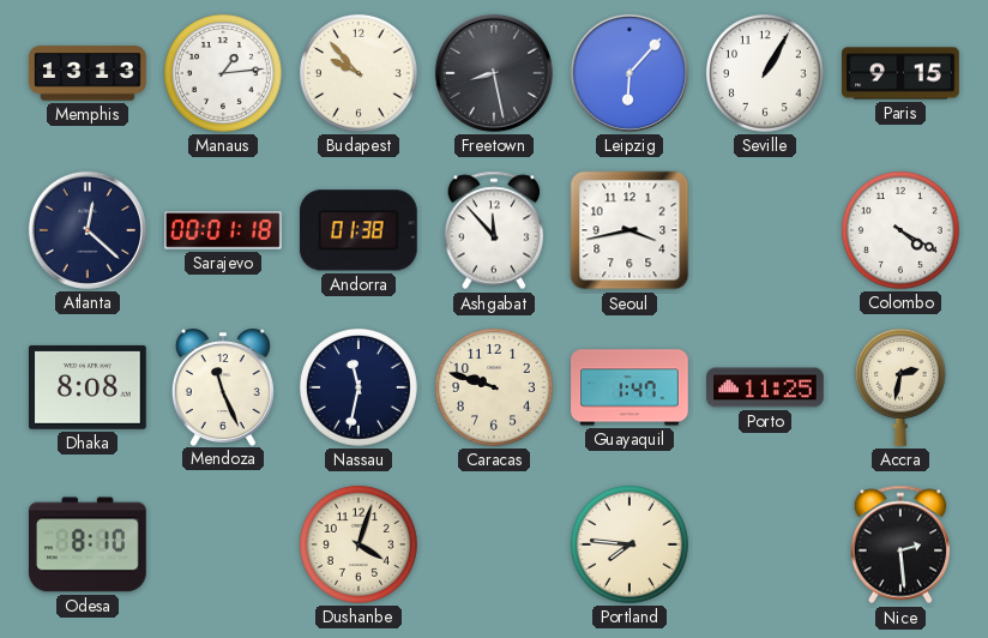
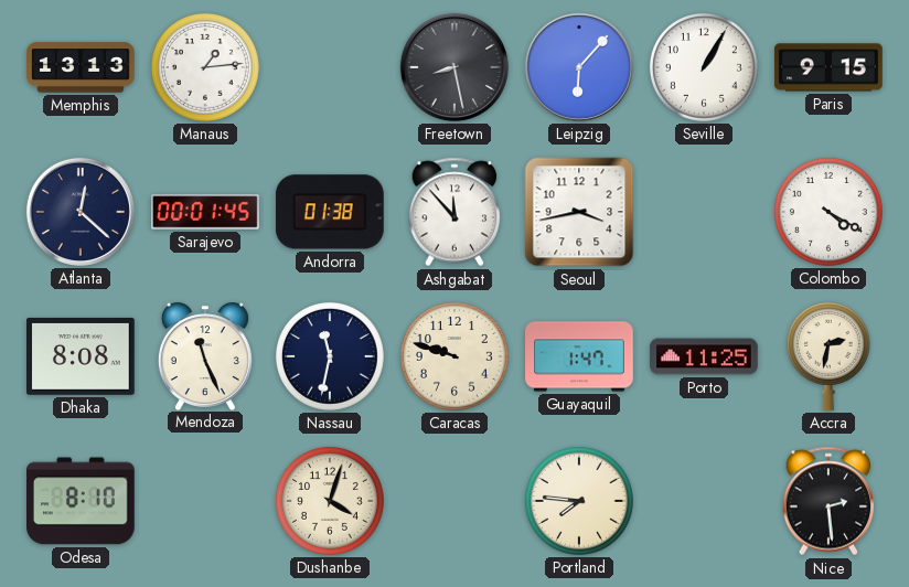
Budapest: 9:53 -> none
Sarajevo: 00:01:18 -> 00:01:45
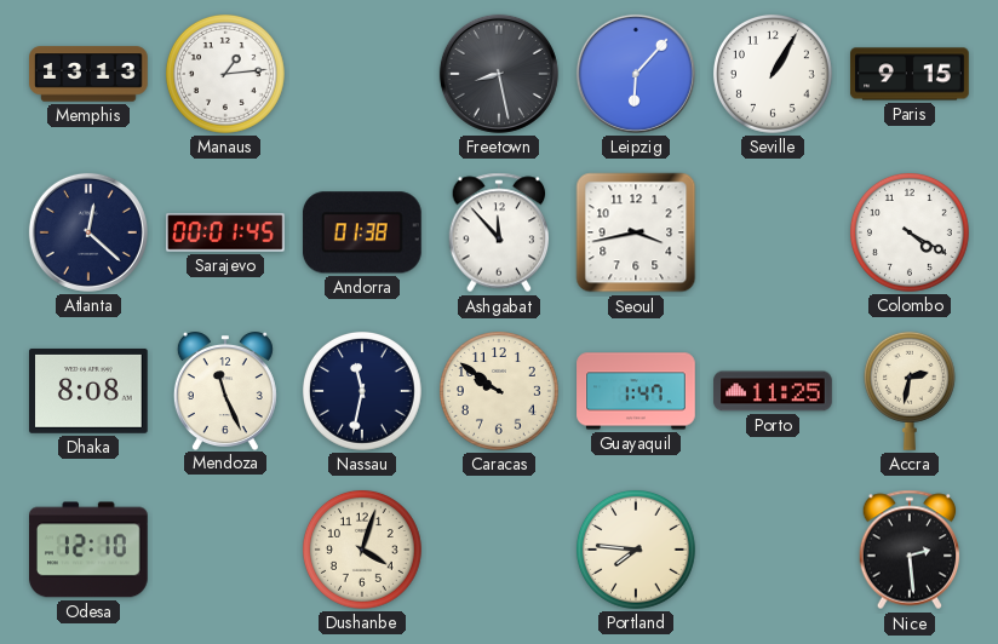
Caracas: 9:48 -> 9:51
Odesa: 8:10 -> 12:10
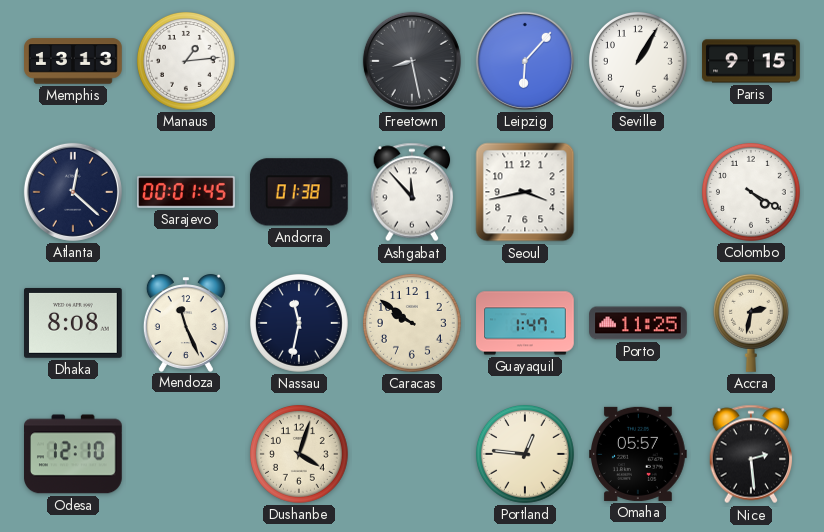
Portland: 7:46 -> 12:46
Omaha: none -> 05:57
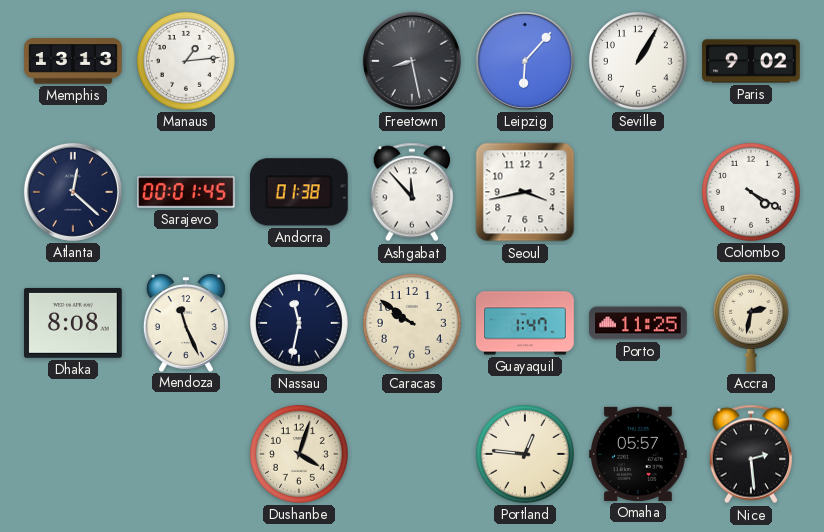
Paris: 9:15 -> 9:02
Odesa: 12:10 -> none
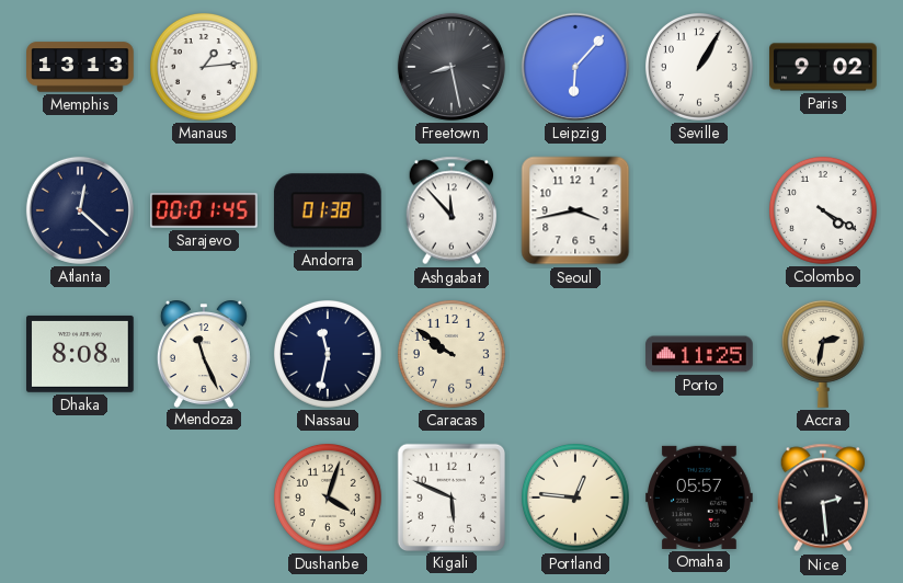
Guayaquil: 1:47 -> none
Kigali: none -> 5:49
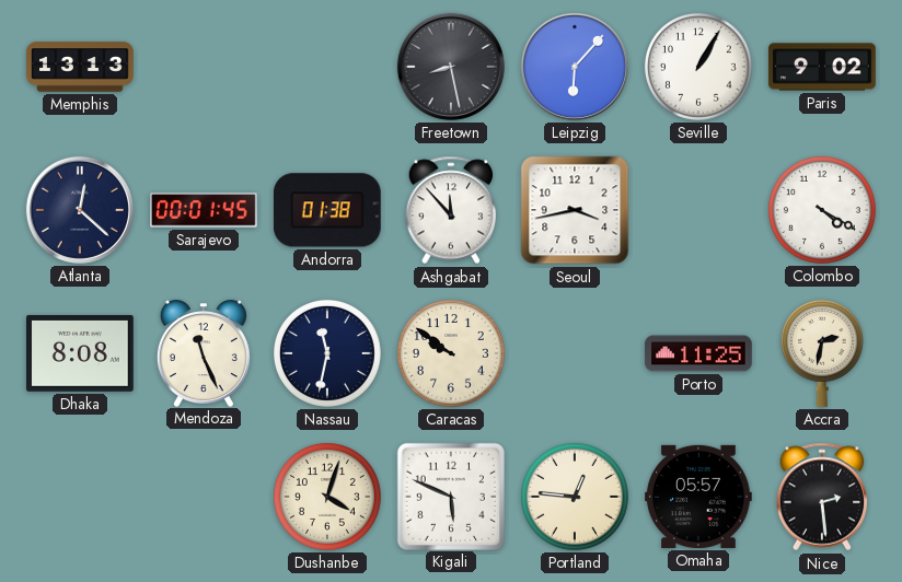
Manaus: 1:14 -> none
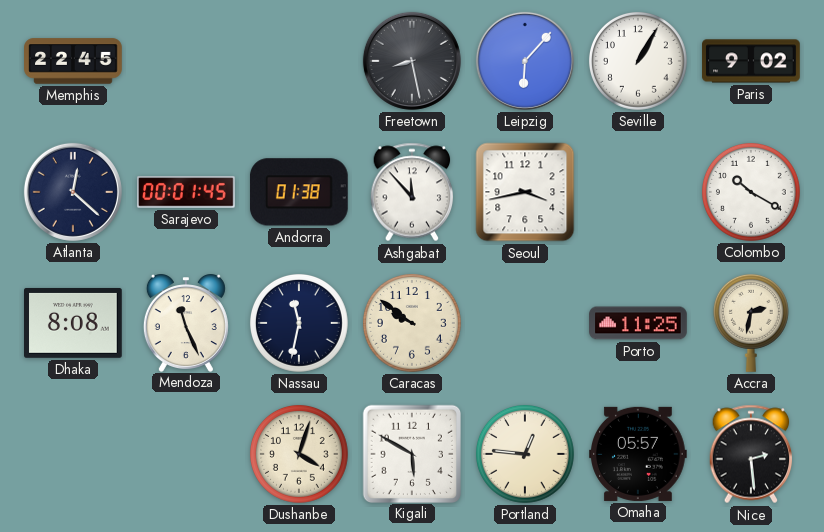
Memphis: 13:13 -> 22:45
Colombo: 4:20 -> 10:20
Kigali: 5:49 -> 5:50
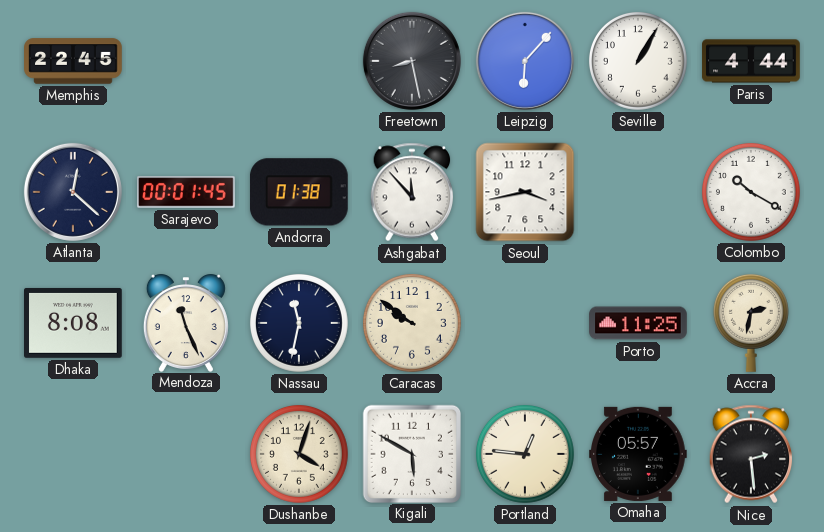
Paris: 9:02 -> 4:44
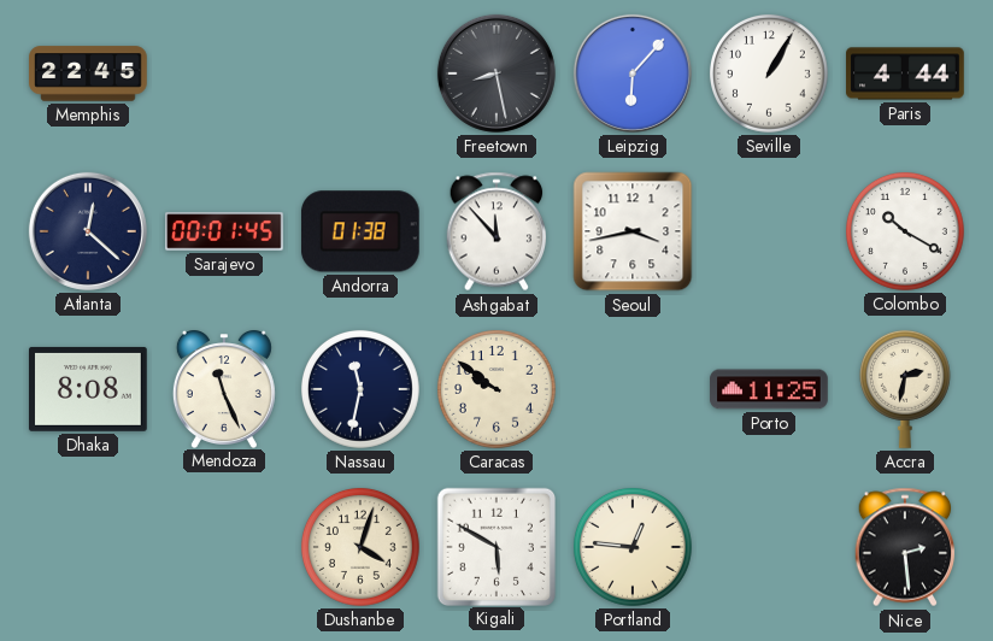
Omaha: 05:57 -> none
